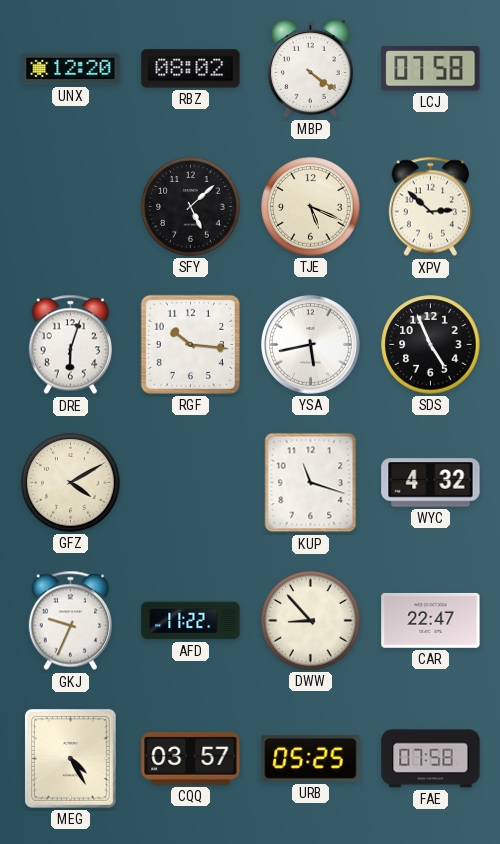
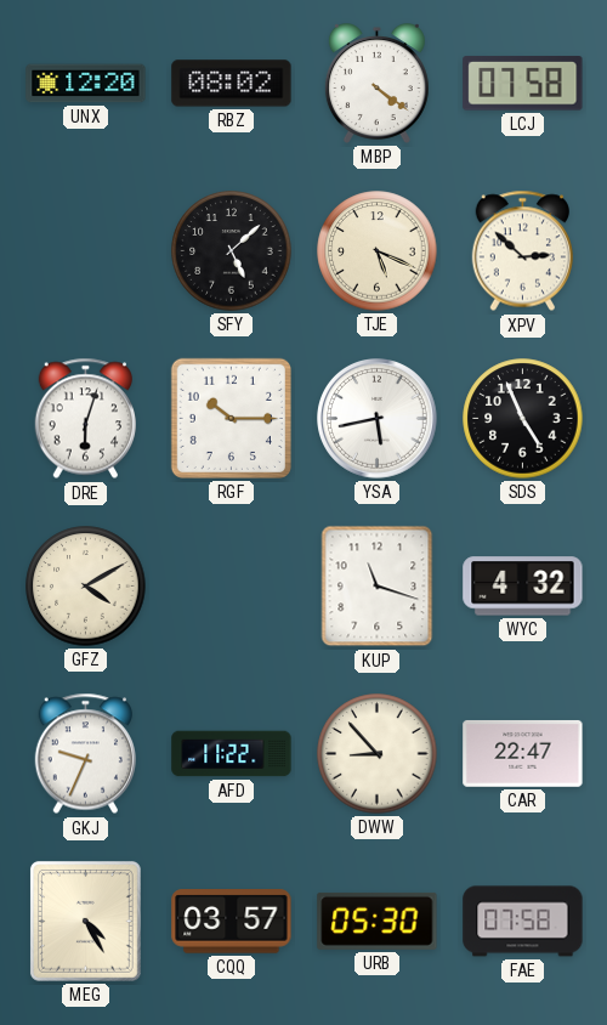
RGF: 10:16 -> 10:15
URB: 05:25 -> 05:30
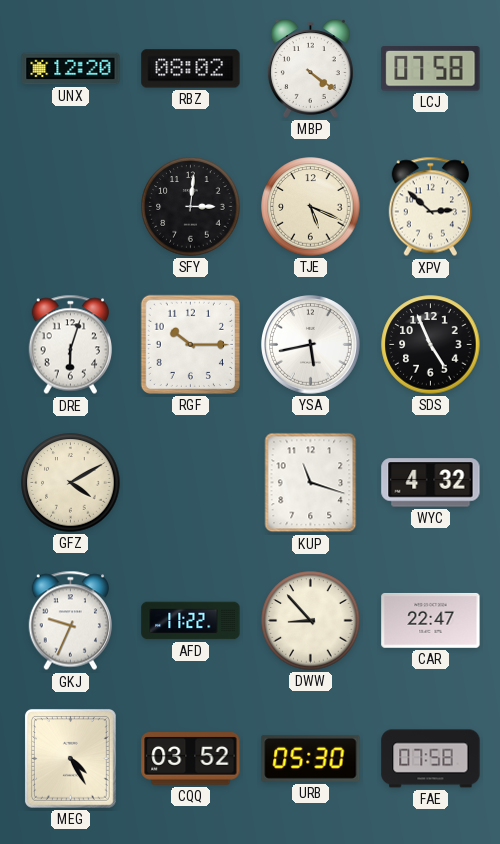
SFY: 5:08 -> 3:01
CQQ: 03:57 -> 03:52
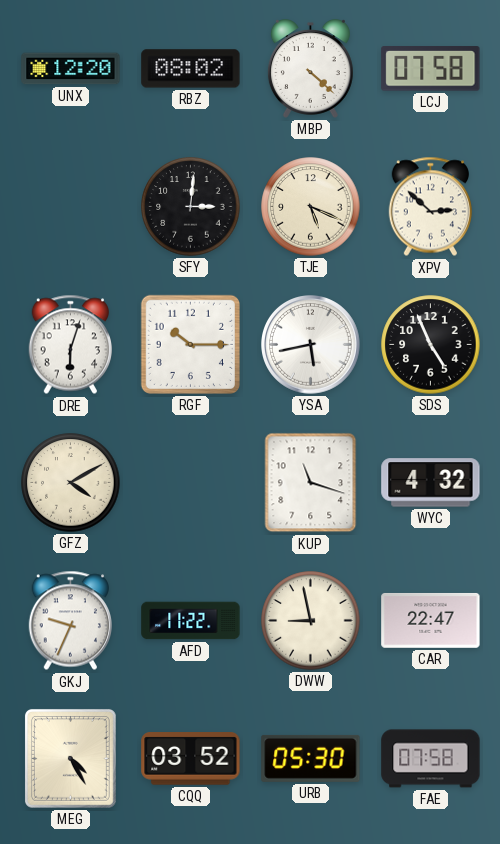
MBP: 4:21 -> 4:22
DWW: 8:53 -> 8:58
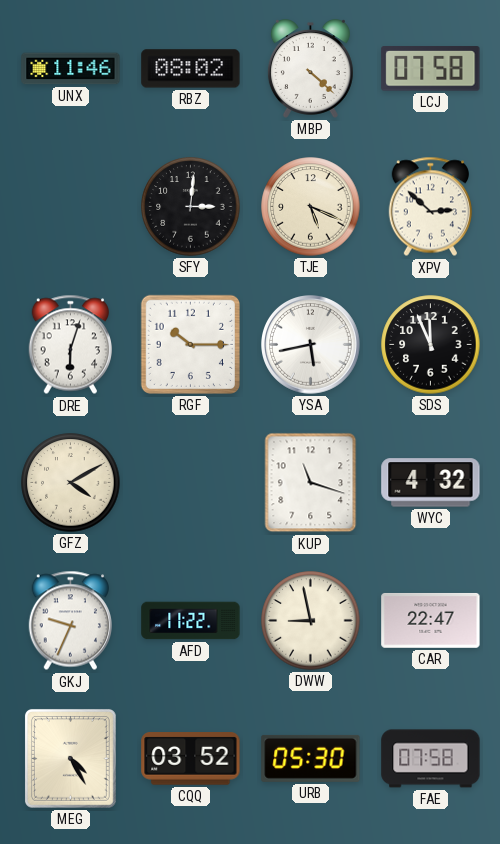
UNX: 12:20 -> 11:46
SDS: 4:56 -> 11:56
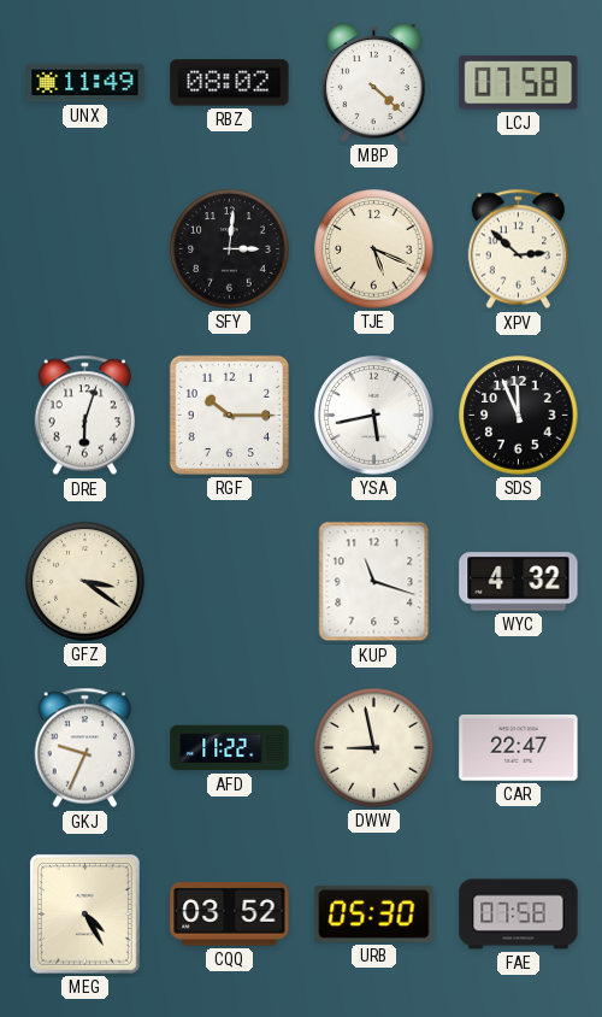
UNX: 11:46 -> 11:49
GFZ: 4:10 -> 3:21
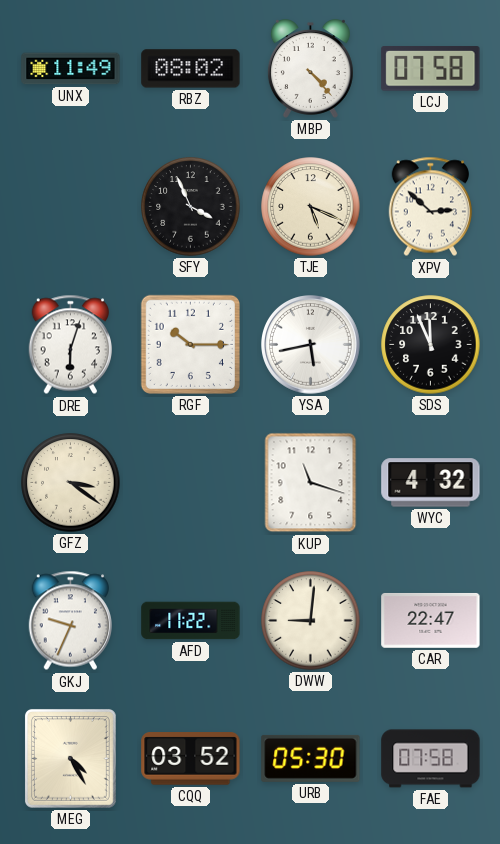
MBP: 4:22 -> 4:23
SFY: 3:01 -> 3:56
DWW: 8:58 -> 9:01
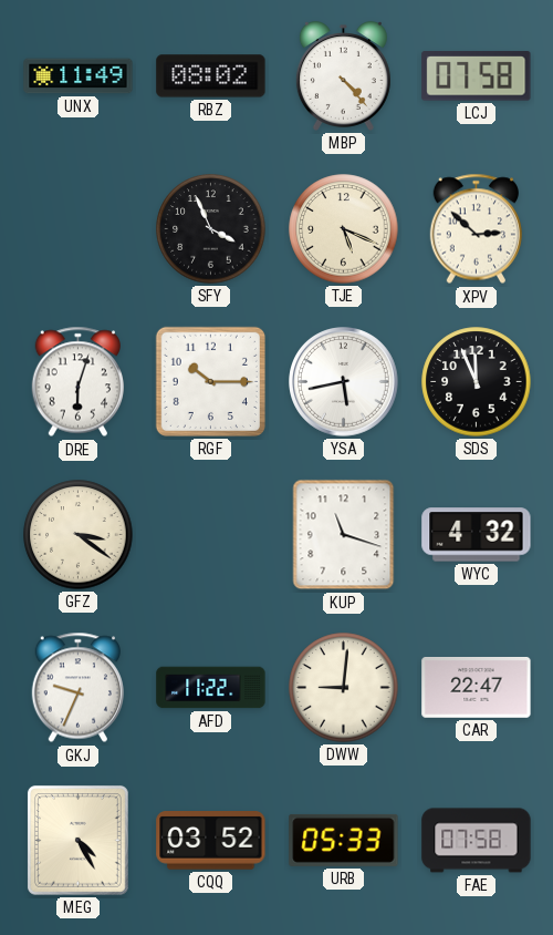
URB: 05:30 -> 05:33
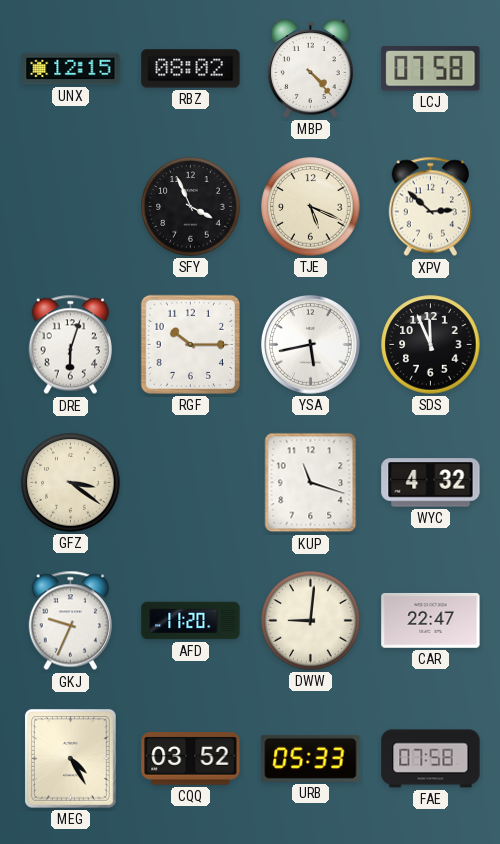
UNX: 11:49 -> 12:15
AFD: 11:22 -> 11:20
